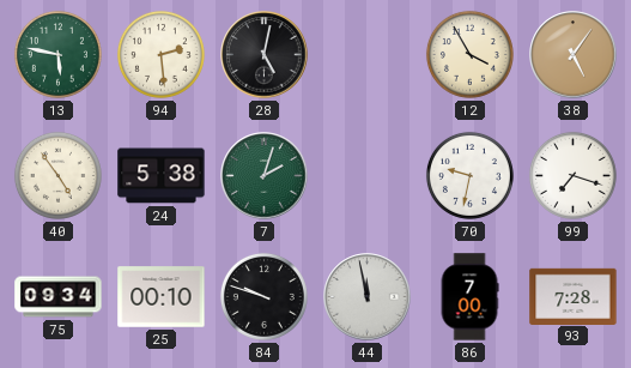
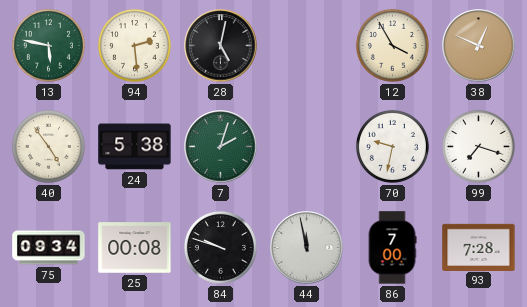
38: 5:06 -> 12:49
25: 00:10 -> 00:08
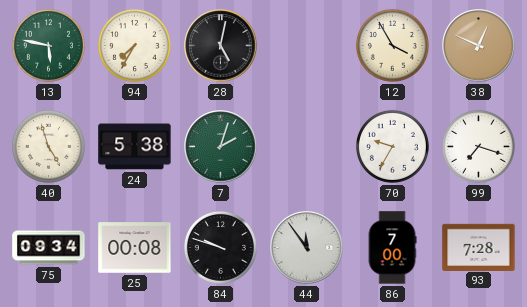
94: 2:29 -> 7:35
40: 4:54 -> 4:57
70: 9:32 -> 9:35
44: 11:58 -> 11:54
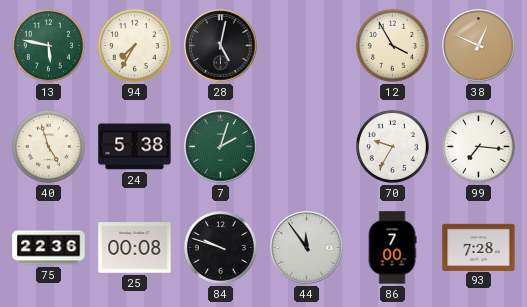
99: 7:18 -> 7:16
75: 09:34 -> 22:36
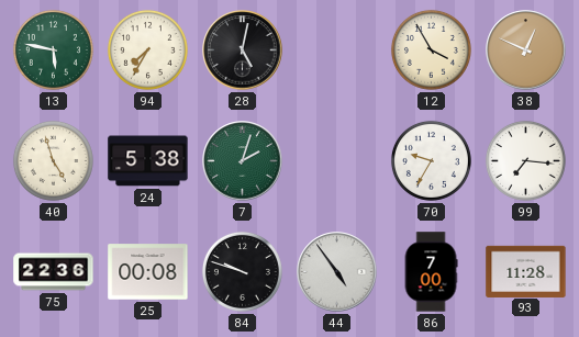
44: 11:54 -> 4:54
93: 7:28 -> 11:28
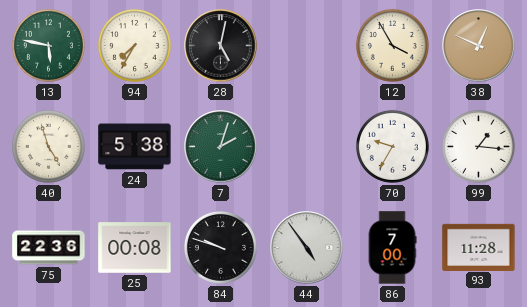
99: 7:16 -> 1:16
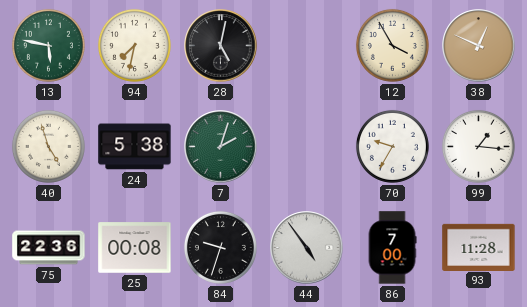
94: 7:35 -> 7:32
84: 9:48 -> 9:33
